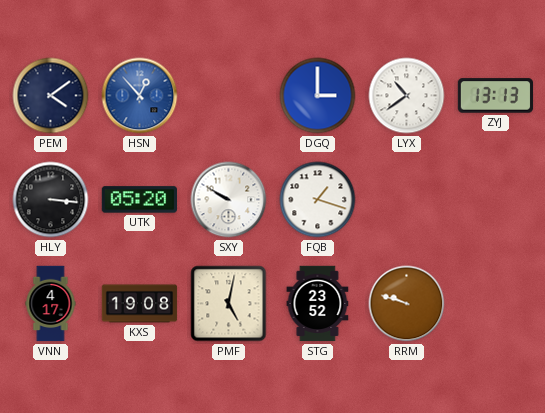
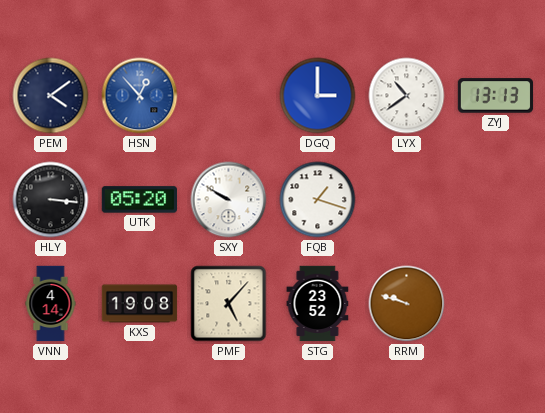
VNN: 4:17 -> 4:14
PMF: 5:02 -> 5:07
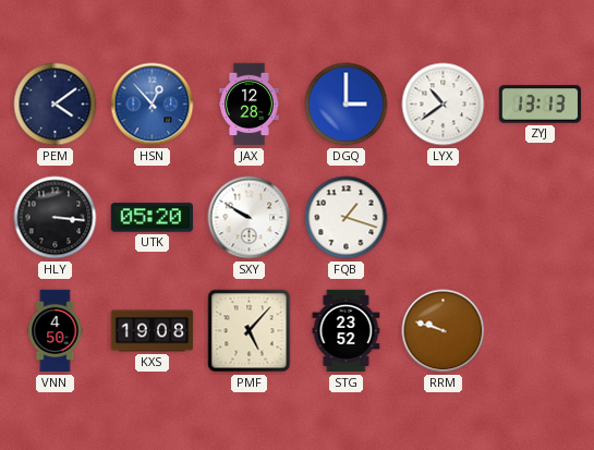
JAX: none -> 12:28
VNN: 4:14 -> 4:50
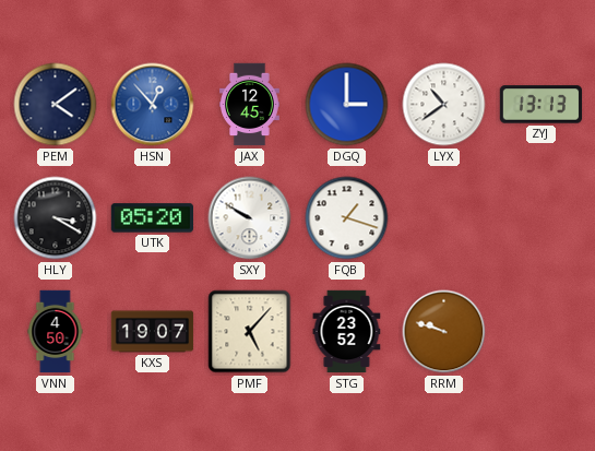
JAX: 12:28 -> 12:45
HLY: 3:16 -> 3:20
KXS: 19:08 -> 19:07
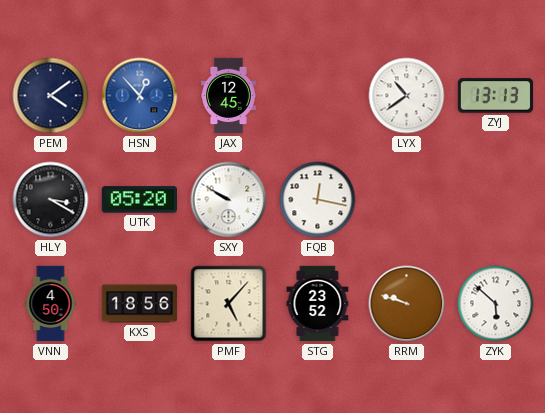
DGQ: 3:00 -> none
FQB: 1:18 -> 12:17
KXS: 19:07 -> 18:56
ZYK: none -> 5:52
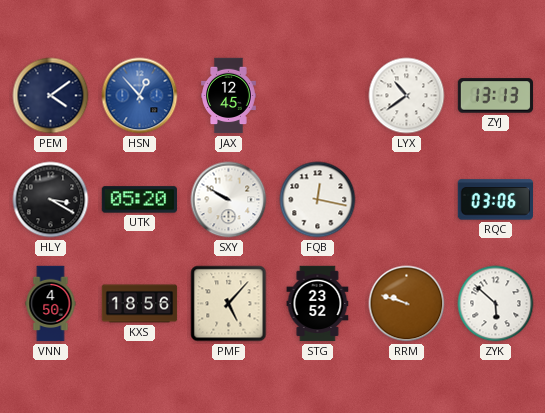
RQC: none -> 03:06
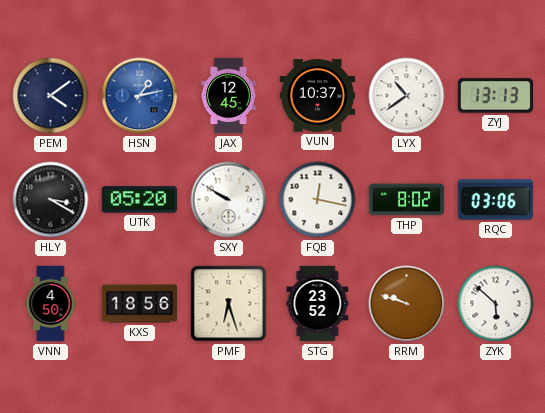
HSN: 12:53 -> 1:13
VUN: none -> 10:37
THP: none -> 8:02
PMF: 5:07 -> 6:27
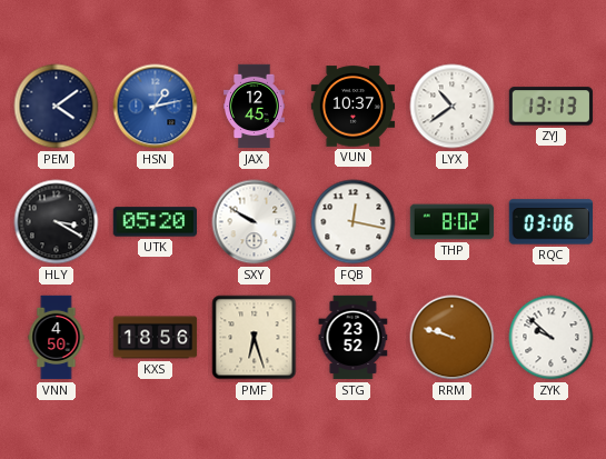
ZYK: 5:52 -> 9:52
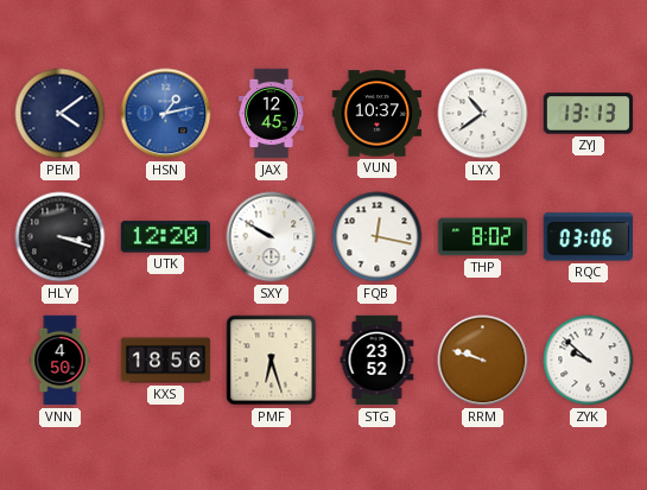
HLY: 3:20 -> 3:18
UTK: 05:20 -> 12:20
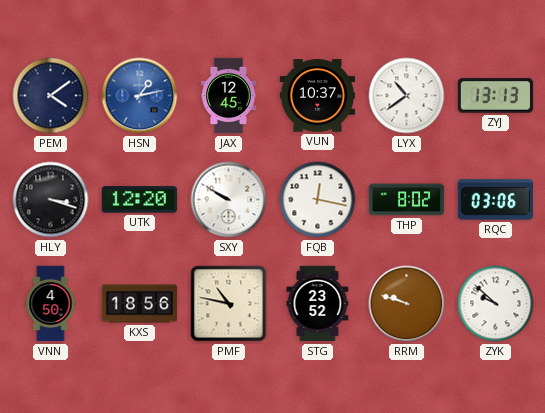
PMF: 6:27 -> 10:47
